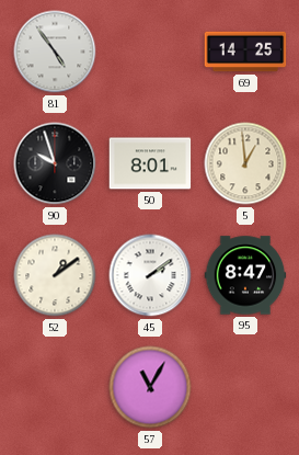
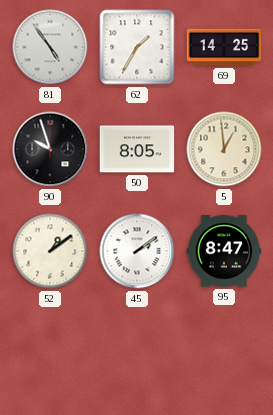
62: none -> 1:35
50: 8:01 -> 8:05
57: 11:05 -> none
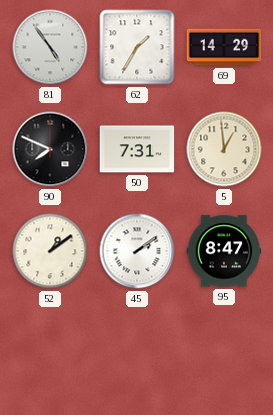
69: 14:25 -> 14:29
90: 9:57 -> 7:49
50: 8:05 -> 7:31
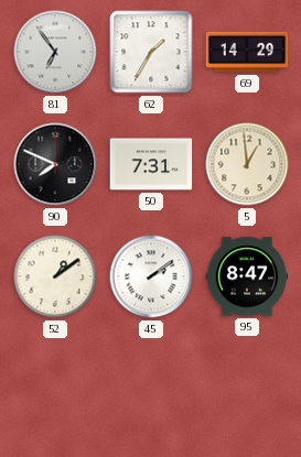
81: 4:54 -> 6:54
